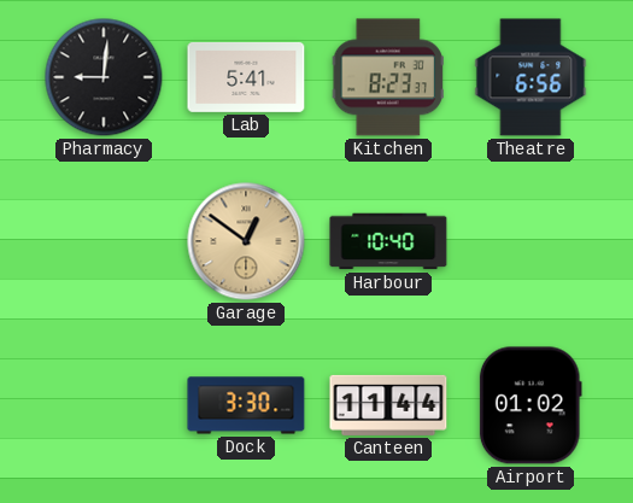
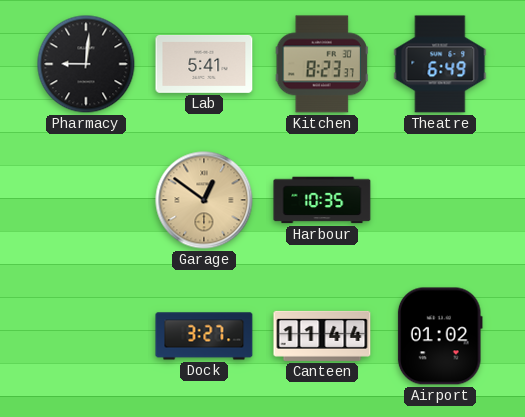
Theatre: 6:56 -> 6:49
Harbour: 10:40 -> 10:35
Dock: 3:30 -> 3:27
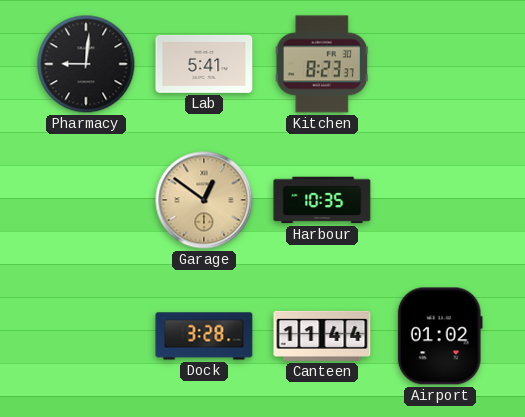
Theatre: 6:49 -> none
Dock: 3:27 -> 3:28
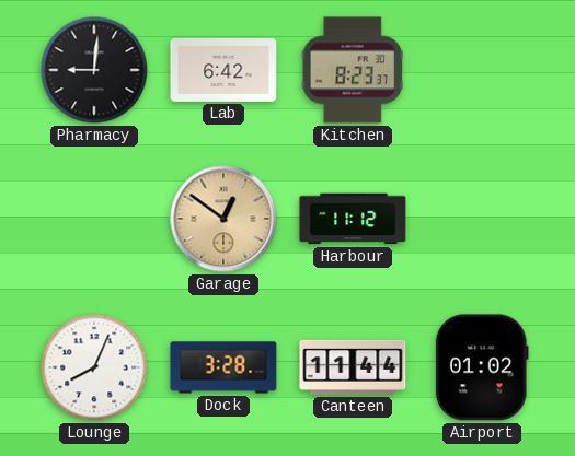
Lab: 5:41 -> 6:42
Harbour: 10:35 -> 11:12
Lounge: none -> 8:04
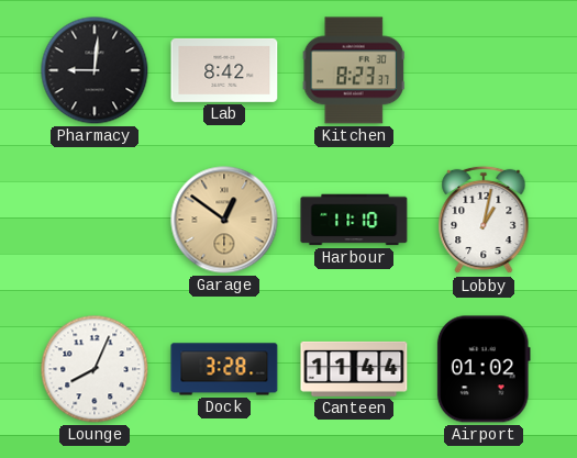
Lab: 6:42 -> 8:42
Harbour: 11:12 -> 11:10
Lobby: none -> 1:02
